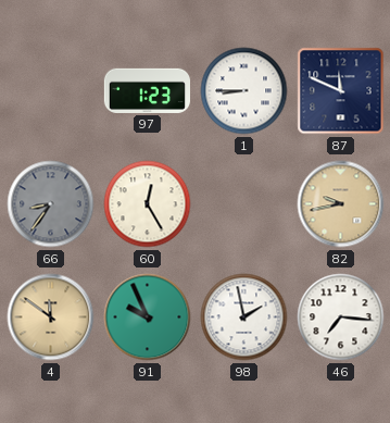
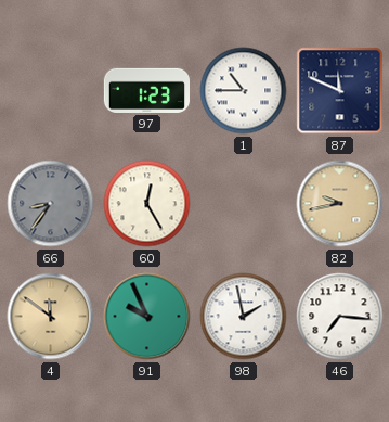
1: 8:45 -> 10:45
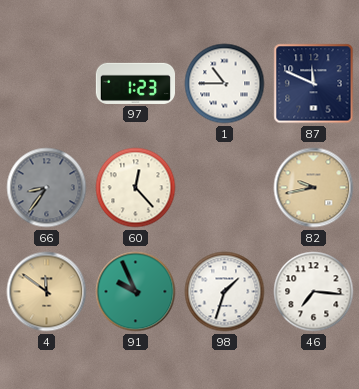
60: 12:25 -> 12:23
98: 1:58 -> 1:33
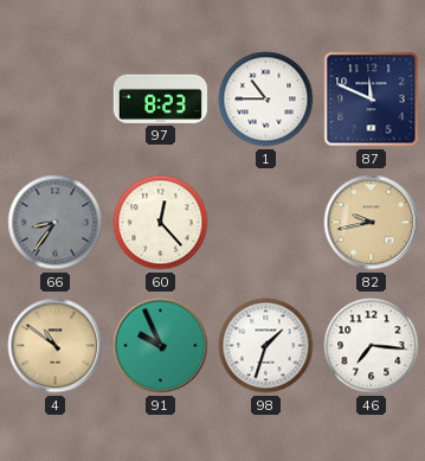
97: 1:23 -> 8:23
4: 11:51 -> 10:51
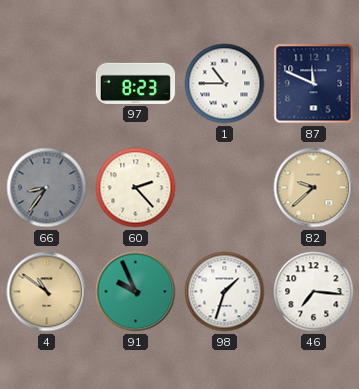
60: 12:23 -> 2:23
82: 9:43 -> 9:38
